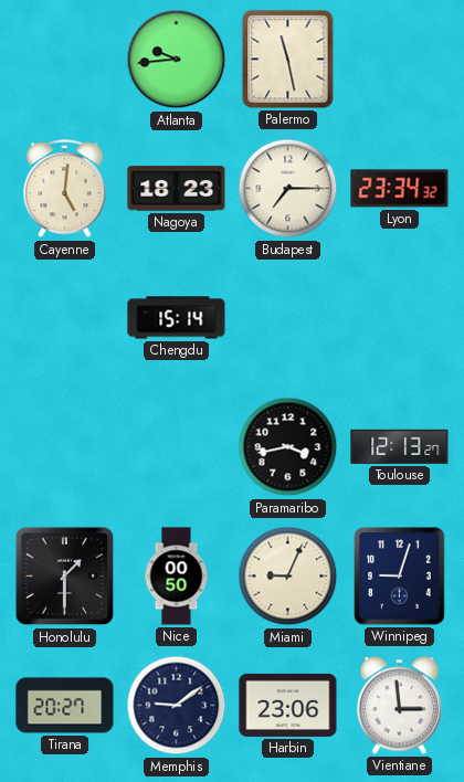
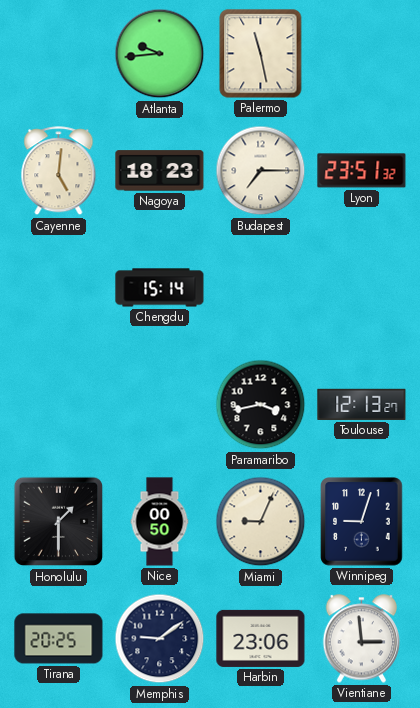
Lyon: 23:34 -> 23:51
Tirana: 20:27 -> 20:25
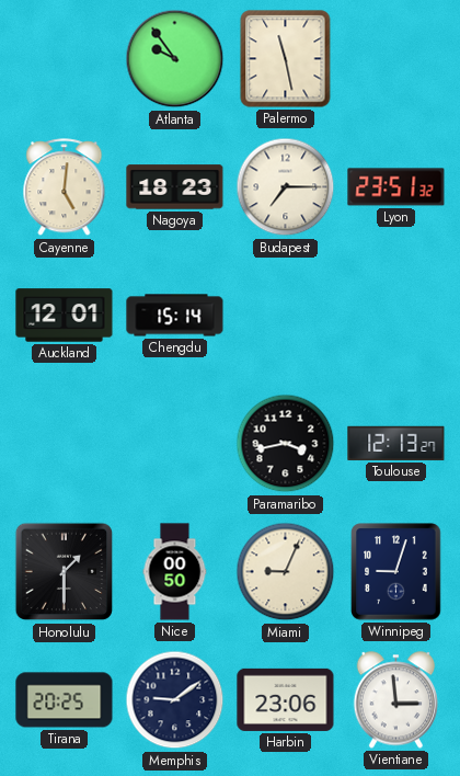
Atlanta: 9:44 -> 9:54
Auckland: none -> 12:01
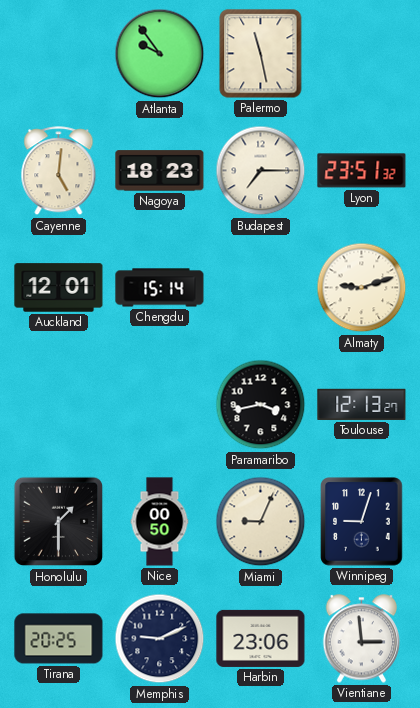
Almaty: none -> 9:12
Memphis: 9:09 -> 9:11
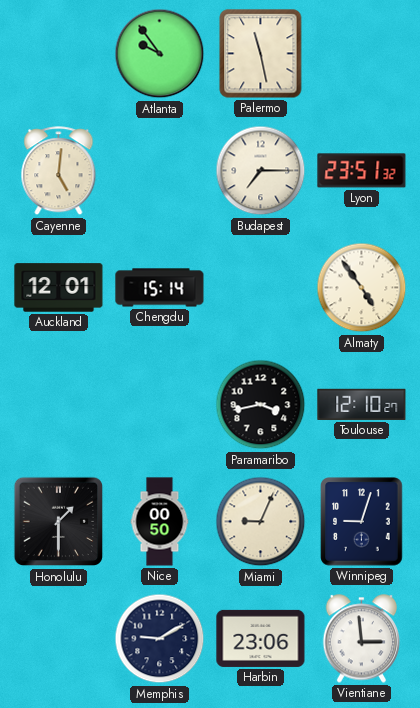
Nagoya: 18:23 -> none
Almaty: 9:12 -> 4:54
Toulouse: 12:13 -> 12:10
Tirana: 20:25 -> none
Memphis: 9:11 -> 9:10
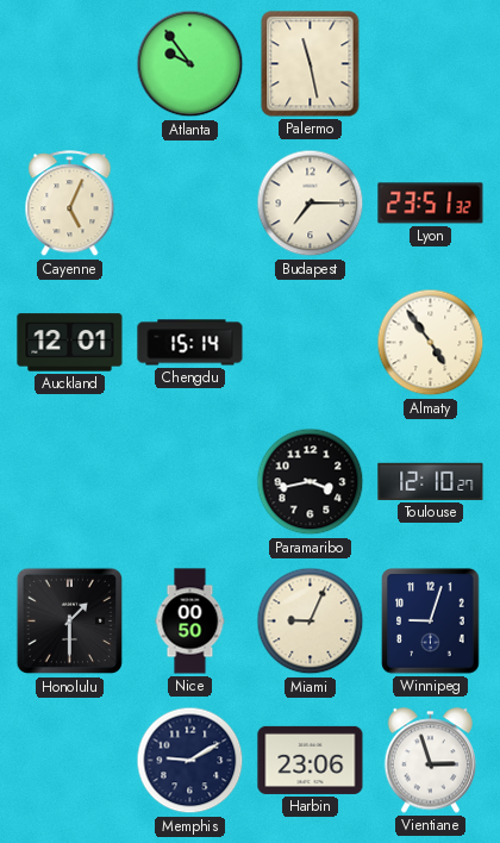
Cayenne: 5:01 -> 5:04
Vientiane: 2:59 -> 2:57
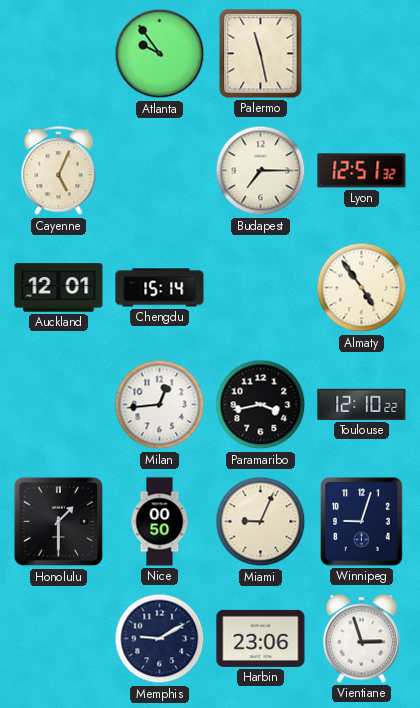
Lyon: 23:51 -> 12:51
Milan: none -> 12:44
Toulouse: 12:10:27 -> 12:10:22
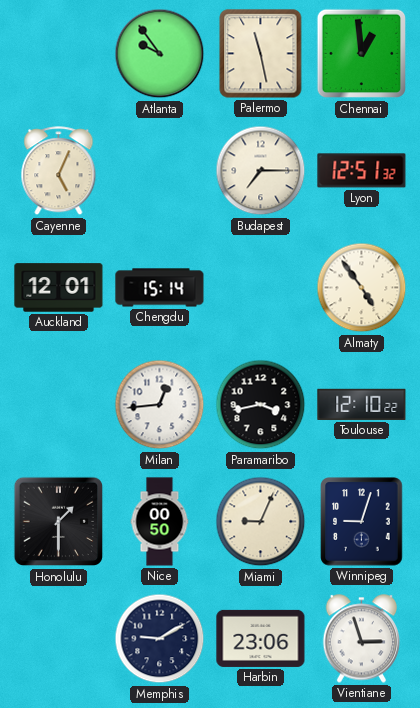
Chennai: none -> 12:59
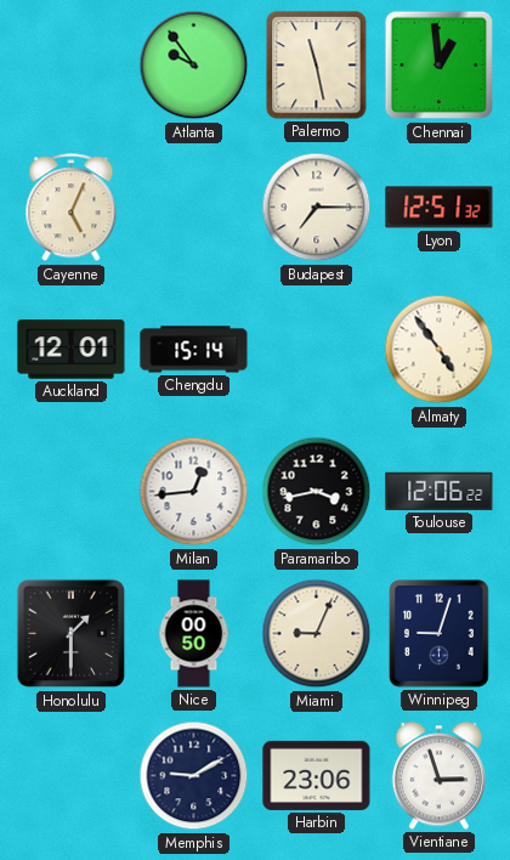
Toulouse: 12:10 -> 12:06
